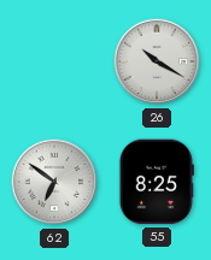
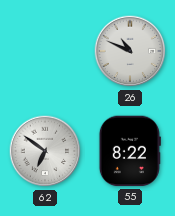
26: 10:20 -> 10:49
55: 8:25 -> 8:22
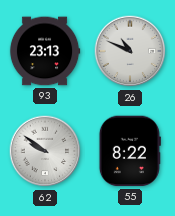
93: none -> 23:13
62: 6:51 -> 9:51
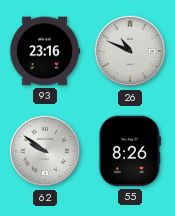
93: 23:13 -> 23:16
55: 8:22 -> 8:26
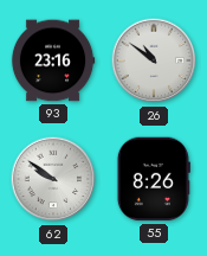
26: 10:49 -> 10:51
